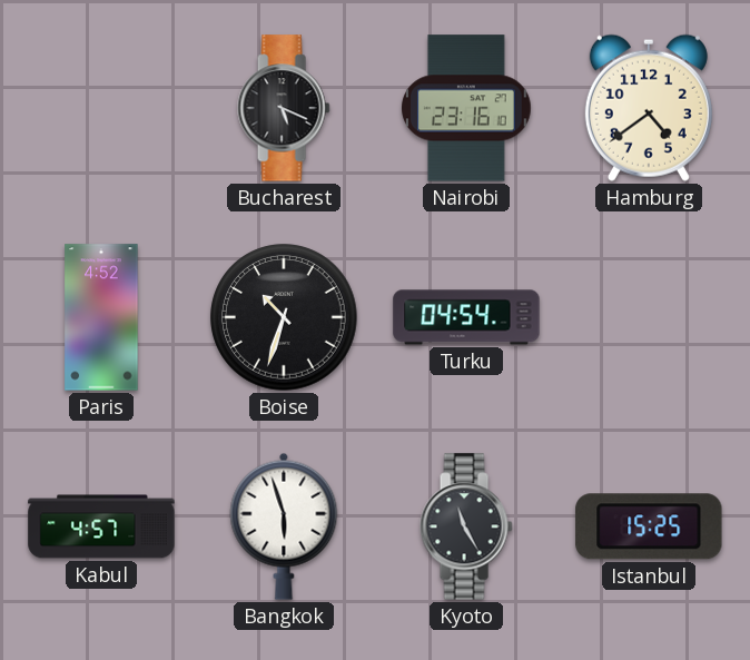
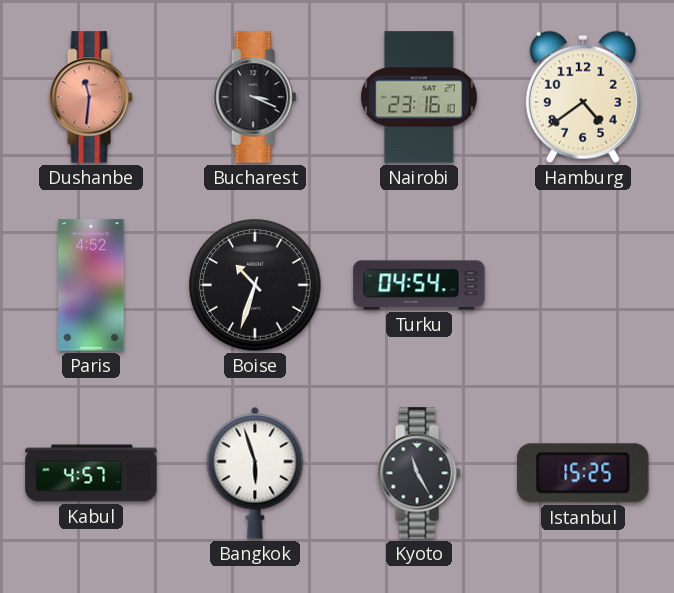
Dushanbe: none -> 11:31
Bucharest: 5:19 -> 3:19
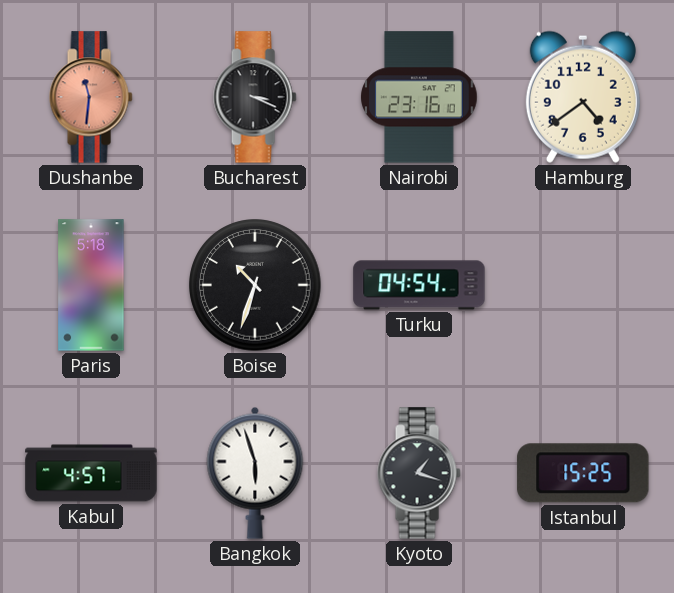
Paris: 4:52 -> 5:18
Kyoto: 11:25 -> 1:18
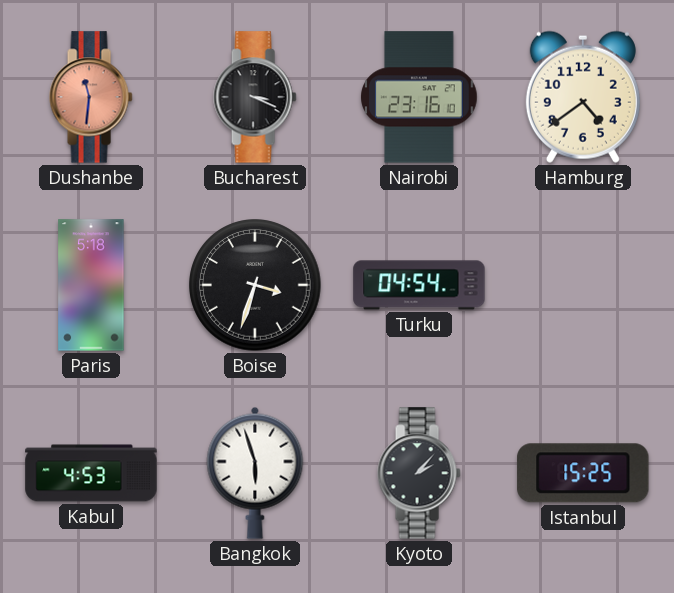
Boise: 10:33 -> 3:33
Kabul: 4:57 -> 4:53
Kyoto: 1:18 -> 2:07
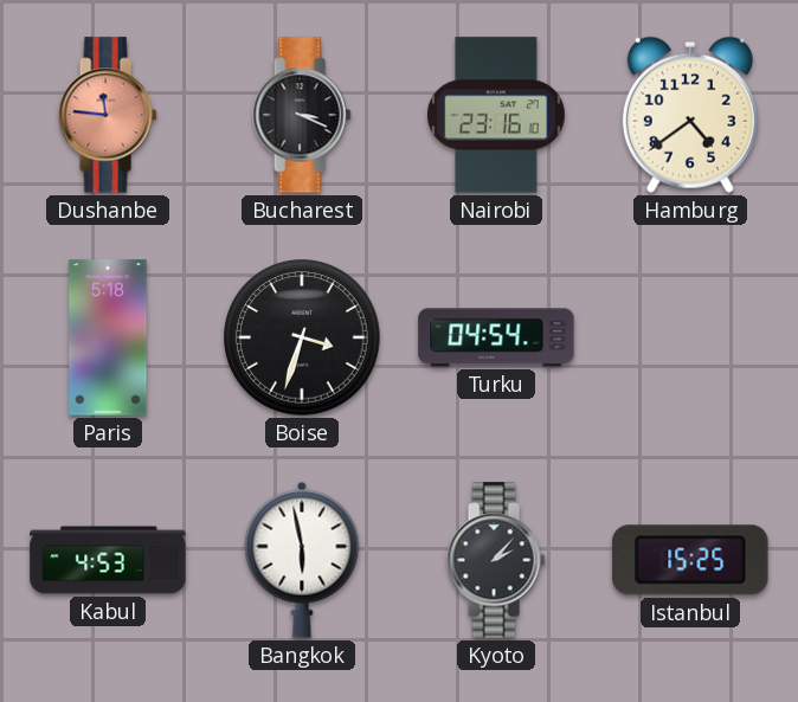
Dushanbe: 11:31 -> 11:46
Bangkok: 5:57 -> 5:58
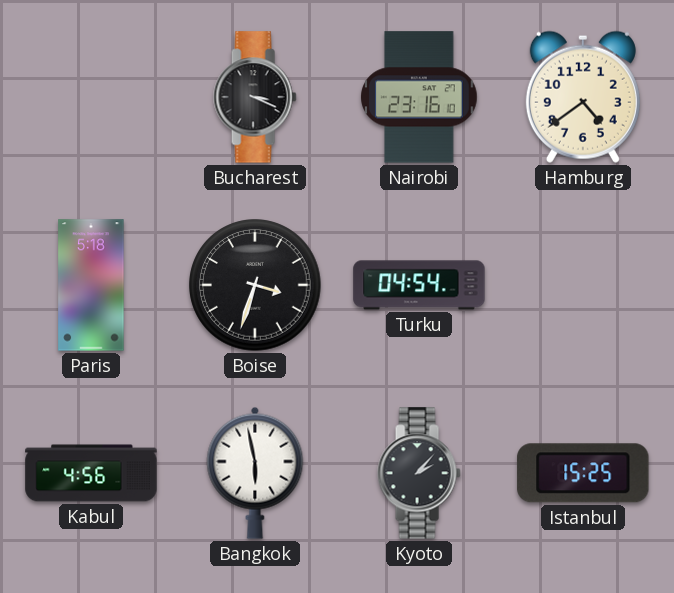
Dushanbe: 11:46 -> none
Kabul: 4:53 -> 4:56
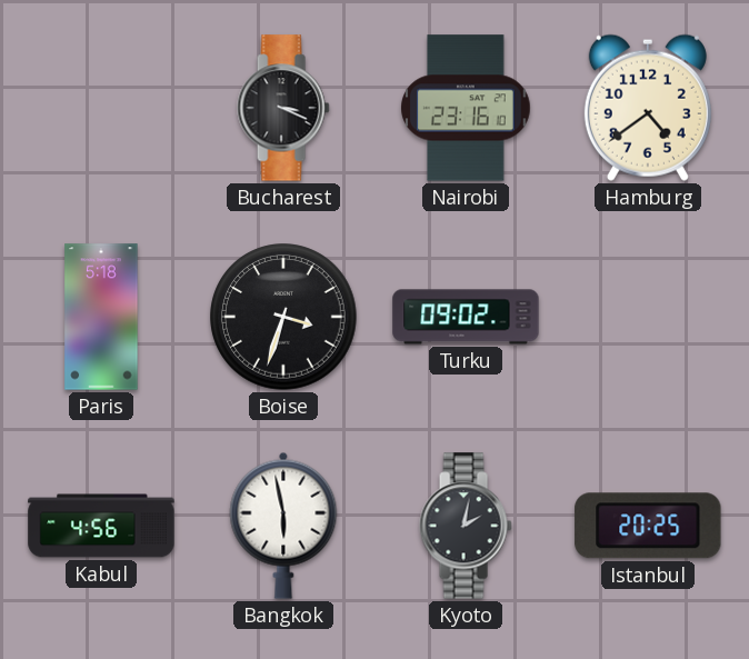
Turku: 04:54 -> 09:02
Kyoto: 2:07 -> 2:02
Istanbul: 15:25 -> 20:25
